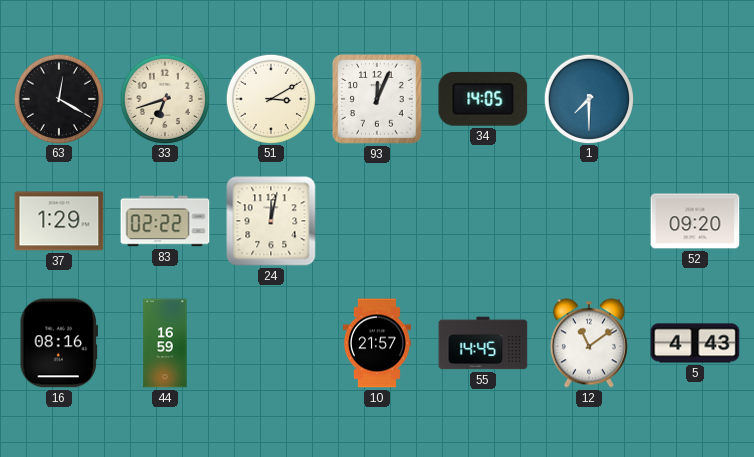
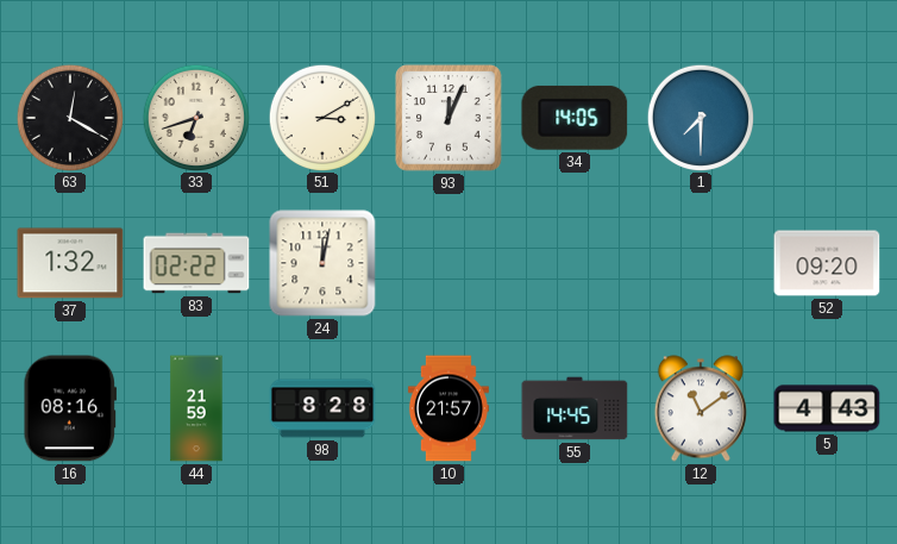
37: 1:29 -> 1:32
44: 16:59 -> 21:59
98: none -> 8:28
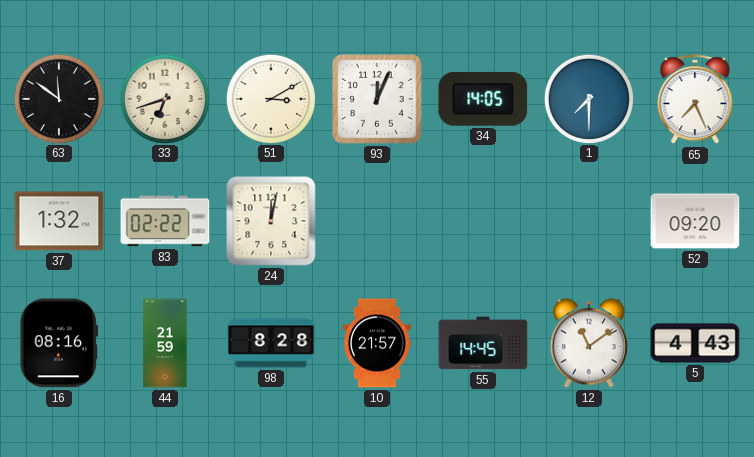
63: 12:20 -> 11:51
65: none -> 7:26
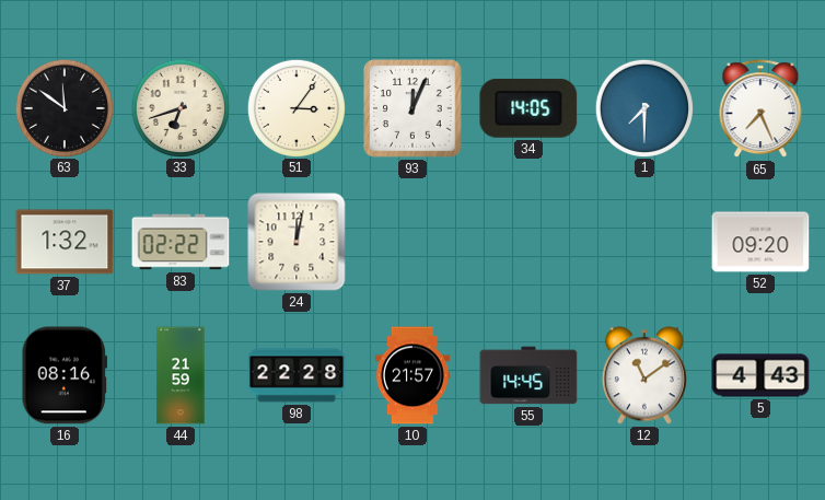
51: 3:10 -> 3:06
98: 8:28 -> 22:28
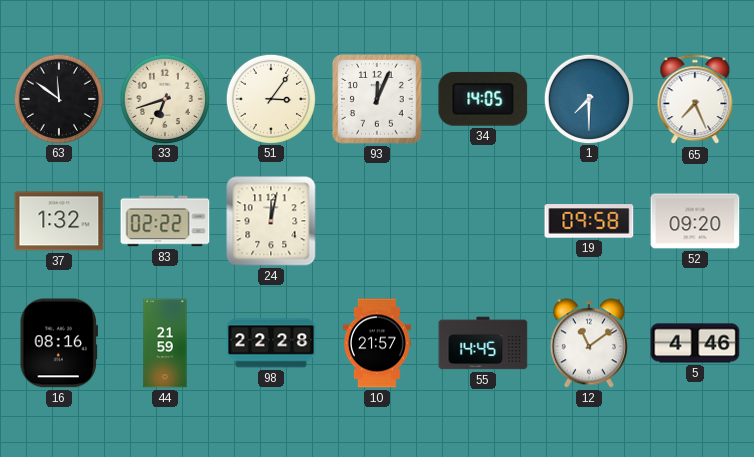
19: none -> 09:58
5: 4:43 -> 4:46
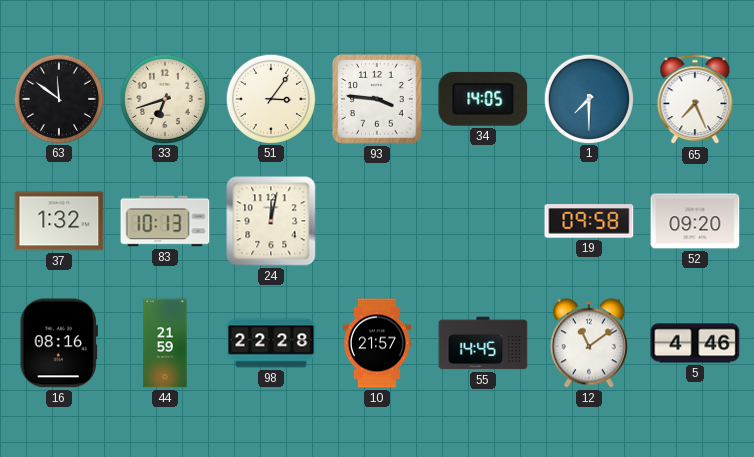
93: 12:04 -> 3:46
83: 02:22 -> 10:13
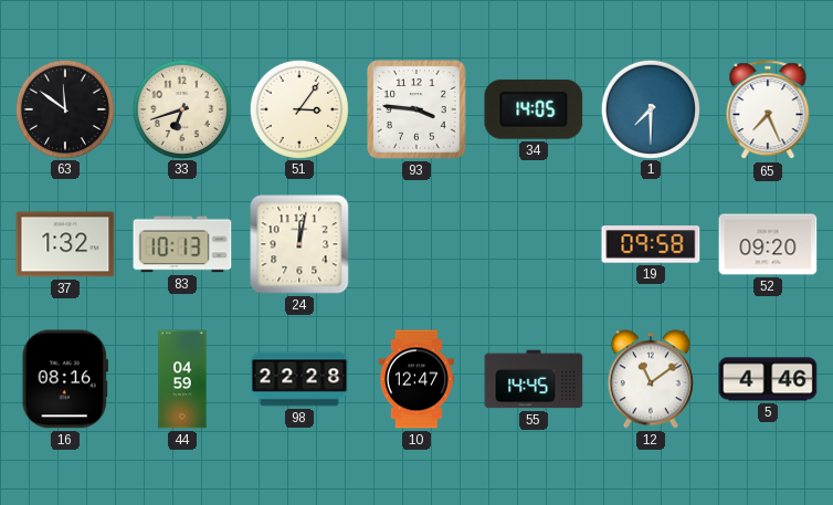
44: 21:59 -> 04:59
10: 21:57 -> 12:47
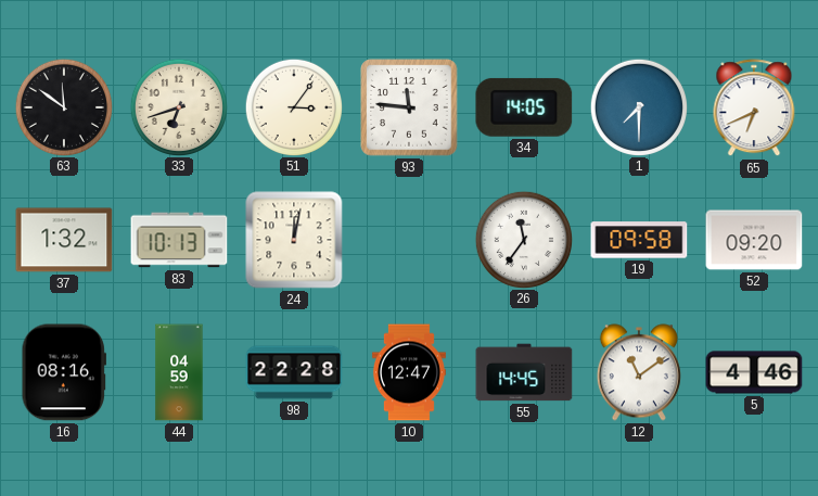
93: 3:46 -> 11:46
65: 7:26 -> 6:41
26: none -> 11:36
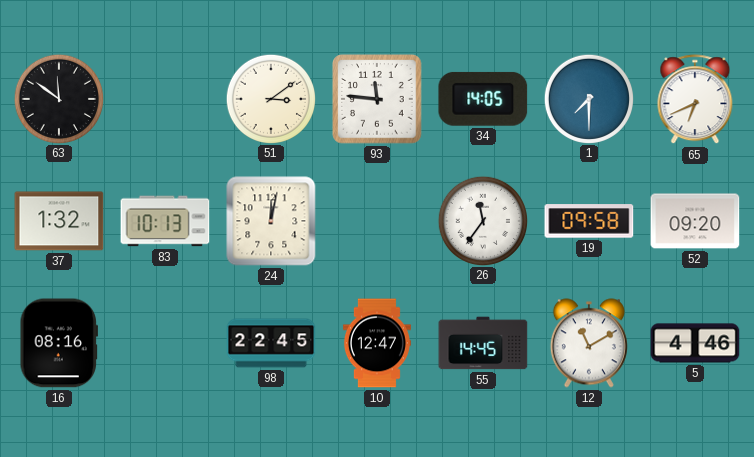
33: 6:42 -> none
51: 3:06 -> 3:09
44: 04:59 -> none
98: 22:28 -> 22:45
12: 11:09 -> 11:10
